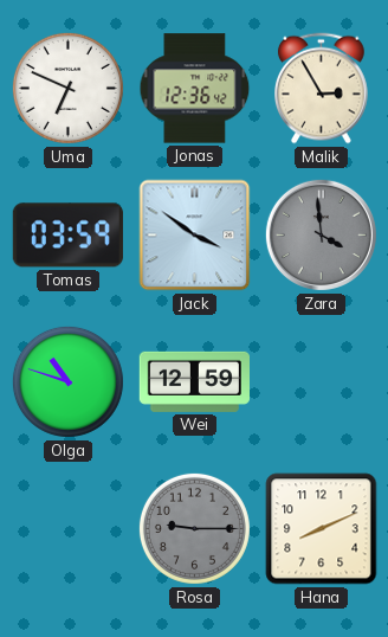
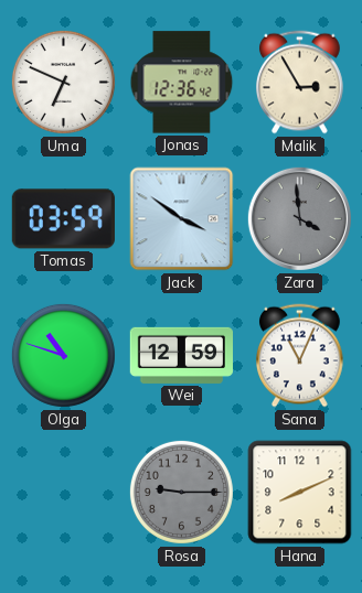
Sana: none -> 11:04
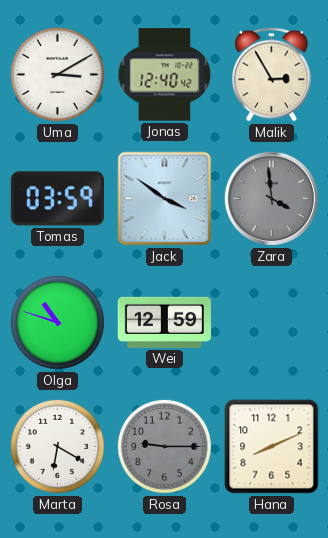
Uma: 6:49 -> 3:10
Jonas: 12:36 -> 12:40
Sana: 11:04 -> none
Marta: none -> 6:20
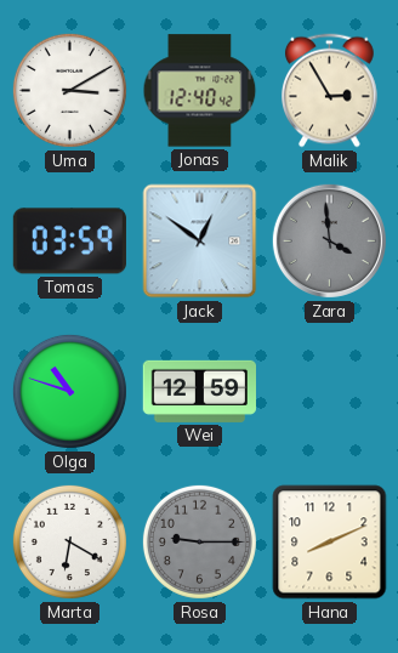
Jack: 3:51 -> 12:51
